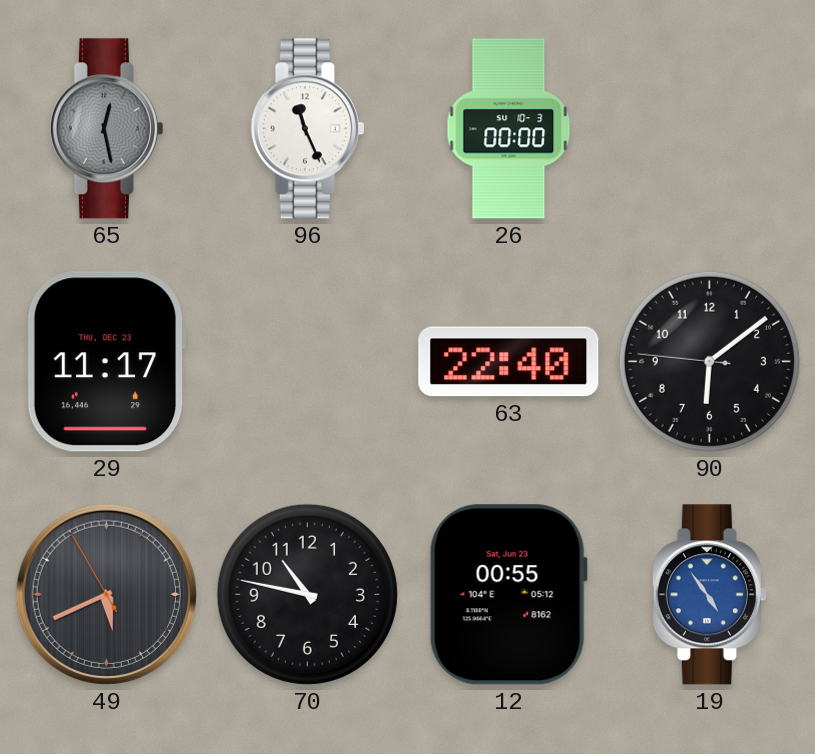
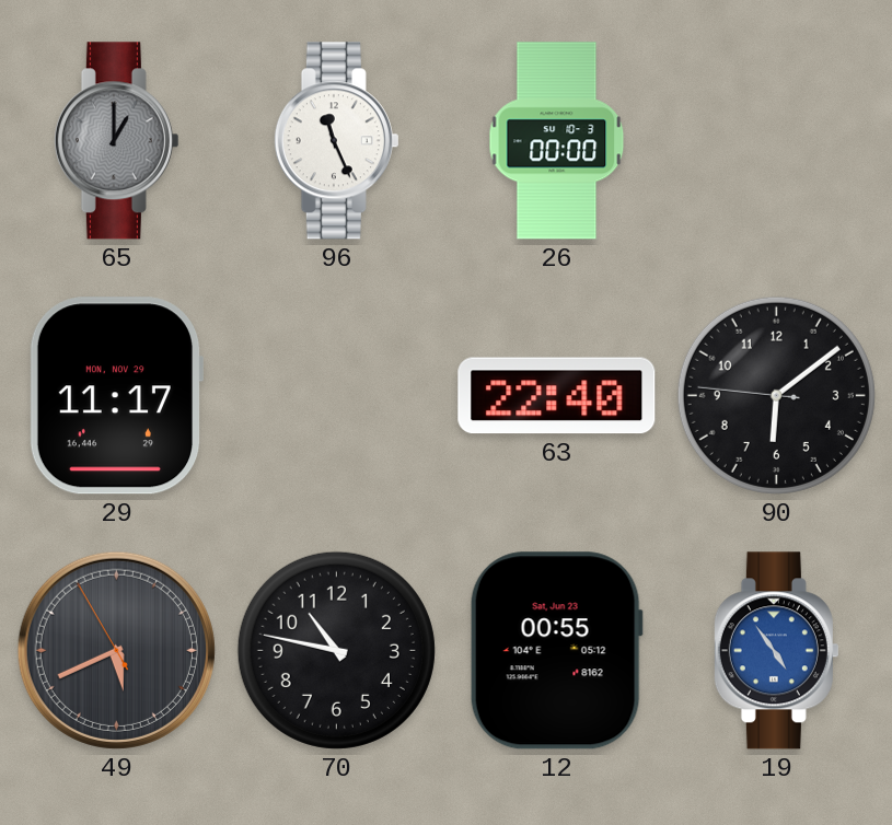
65: 12:28 -> 1:00
29 date: THU, DEC 23 -> MON, NOV 29
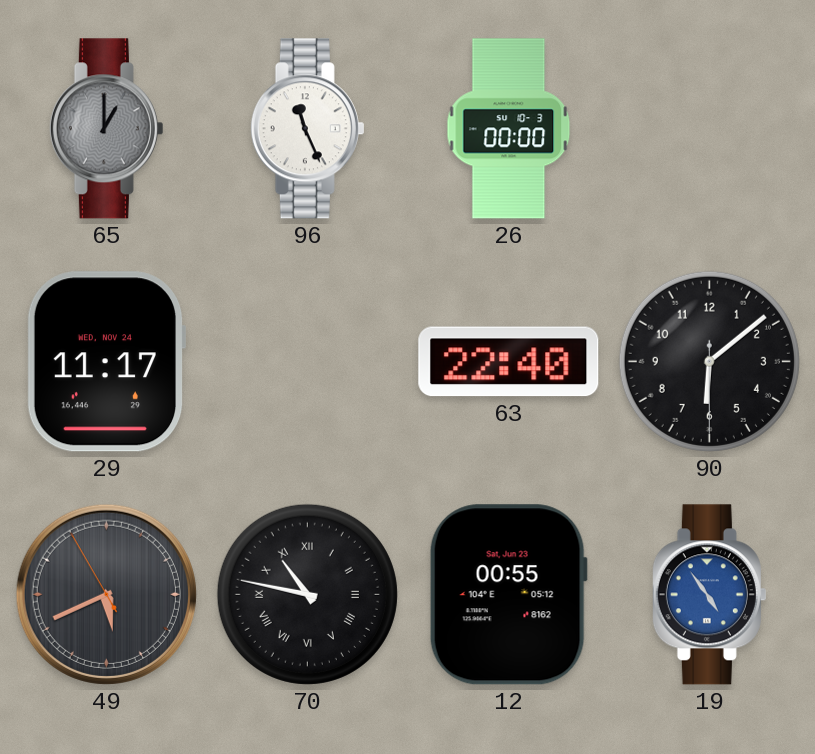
29 date: MON, NOV 29 -> WED, NOV 24
90: 6:08:46 -> 6:08:30
70 numerals: Arabic -> Roman
